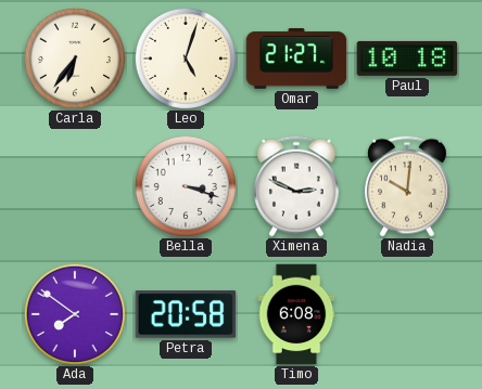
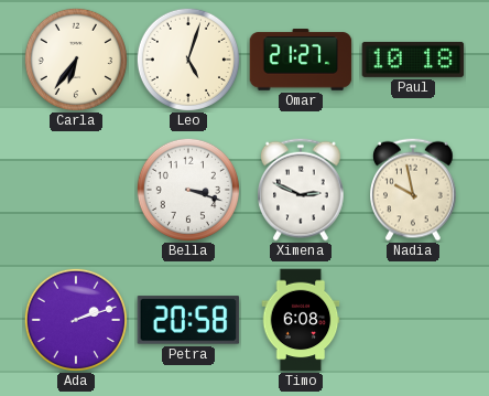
Nadia: 10:01 -> 9:58
Ada: 7:51 -> 2:12
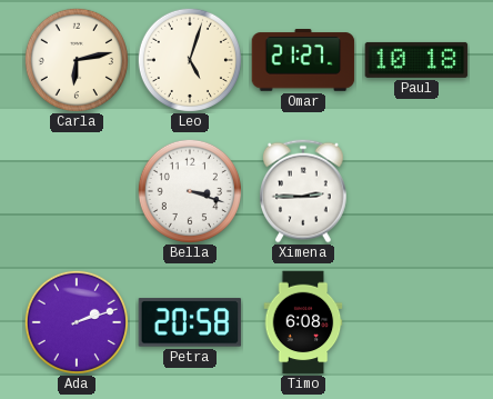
Carla: 6:36 -> 6:13
Ximena: 2:49 -> 2:45
Nadia: 9:58 -> none
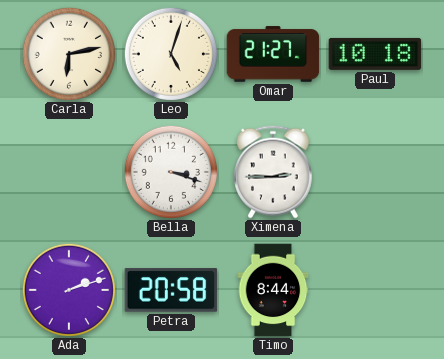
Timo: 6:08 -> 8:44
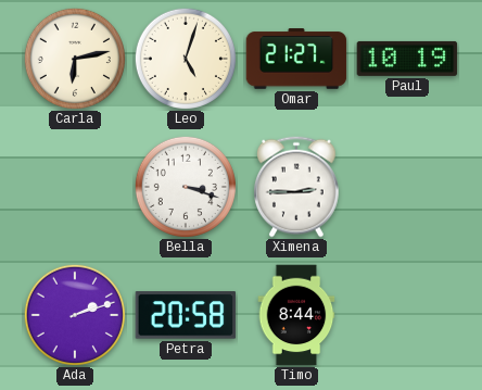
Paul: 10:18 -> 10:19
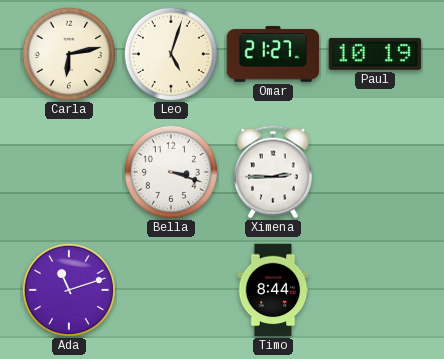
Ada: 2:12 -> 11:12
Petra: 20:58 -> none
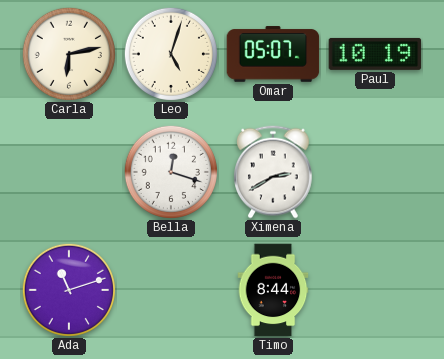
Omar: 21:27 -> 05:07
Bella: 3:18 -> 12:18
Ximena: 2:45 -> 2:40
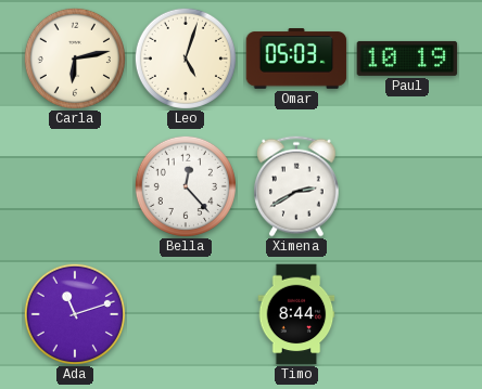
Omar: 05:07 -> 05:03
Bella: 12:18 -> 12:23
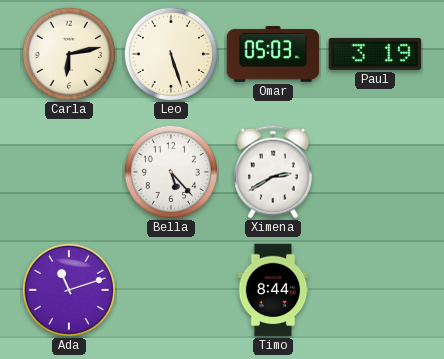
Leo: 5:03 -> 5:27
Paul: 10:19 -> 3:19
Bella: 12:23 -> 5:23
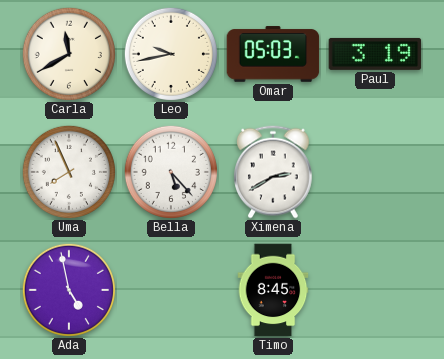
Carla: 6:13 -> 11:40
Leo: 5:27 -> 9:43
Uma: none -> 7:56
Ada: 11:12 -> 4:58
Timo: 8:44 -> 8:45
